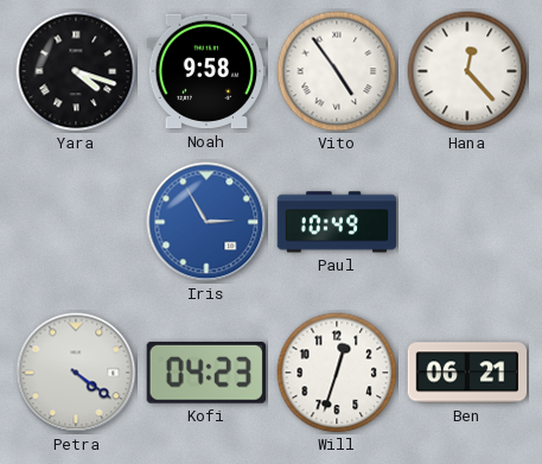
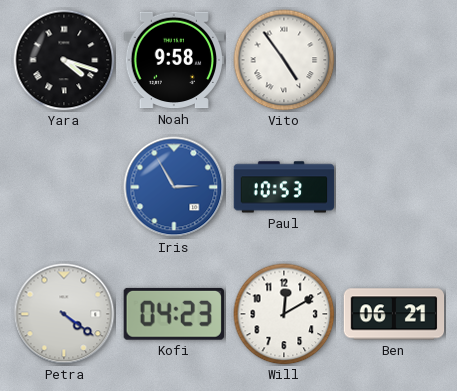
Hana: 12:23 -> none
Paul: 10:49 -> 10:53
Will: 12:33 -> 12:10
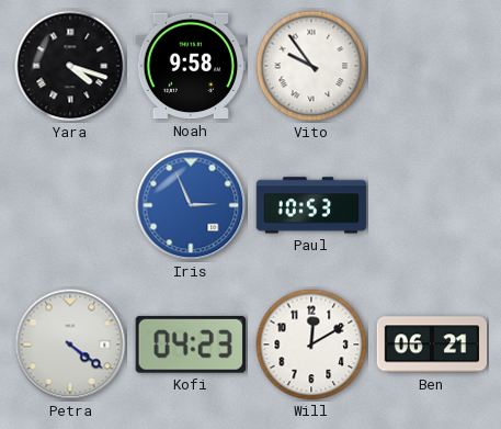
Vito: 4:54 -> 9:54
Iris: 2:55 -> 2:56
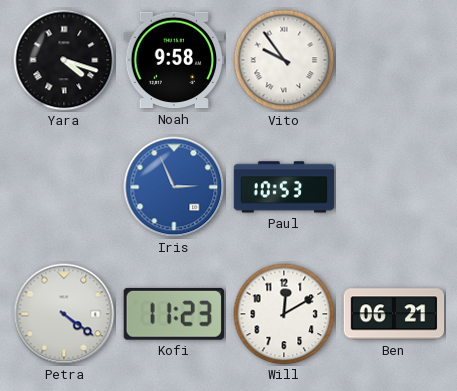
Kofi: 04:23 -> 11:23
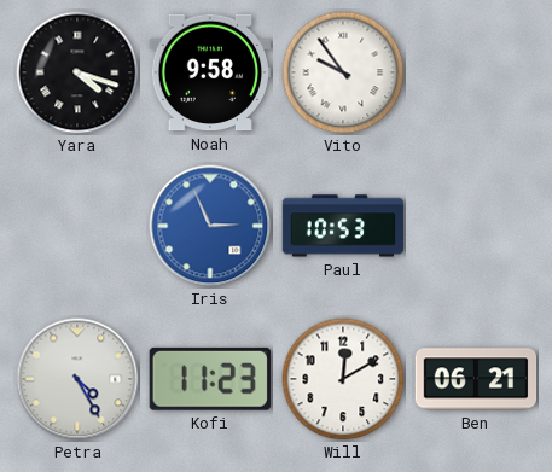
Petra: 4:21 -> 4:25
